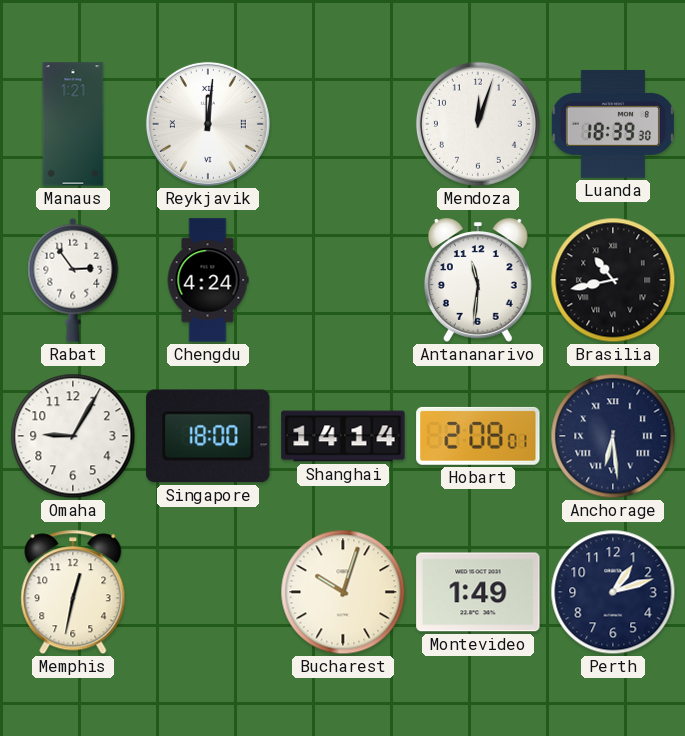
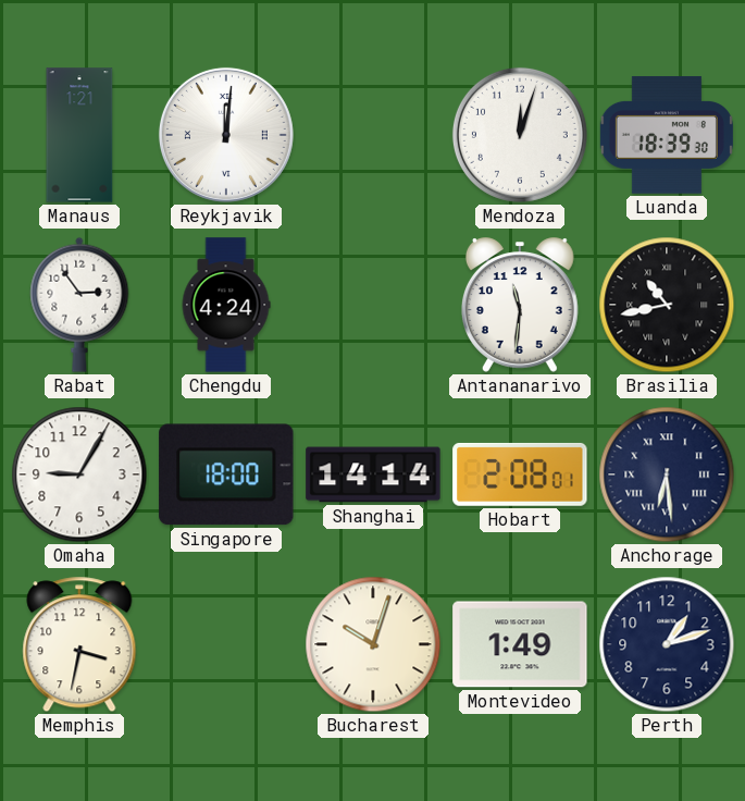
Memphis: 12:32 -> 3:32
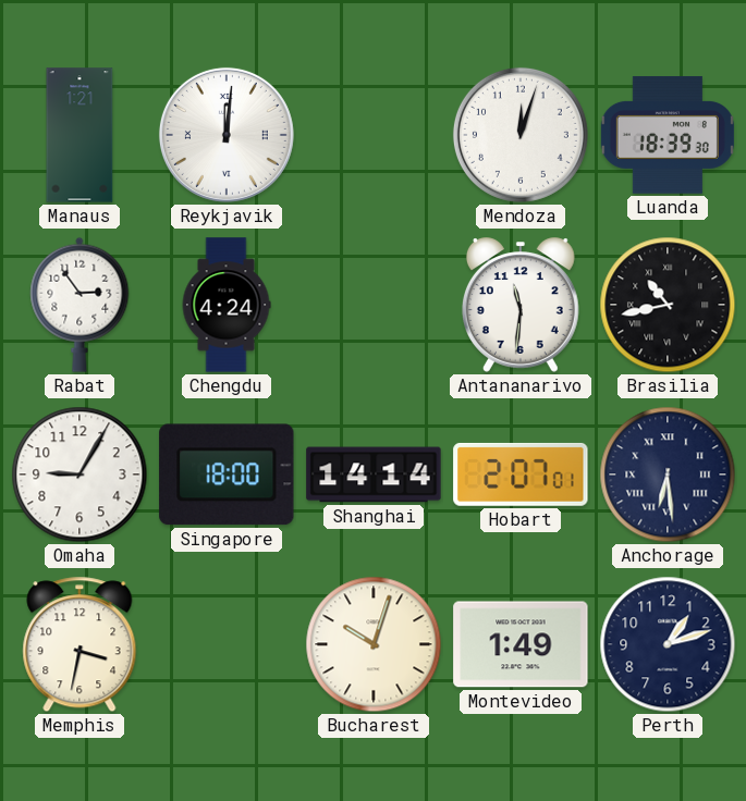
Hobart: 2:08 -> 2:07
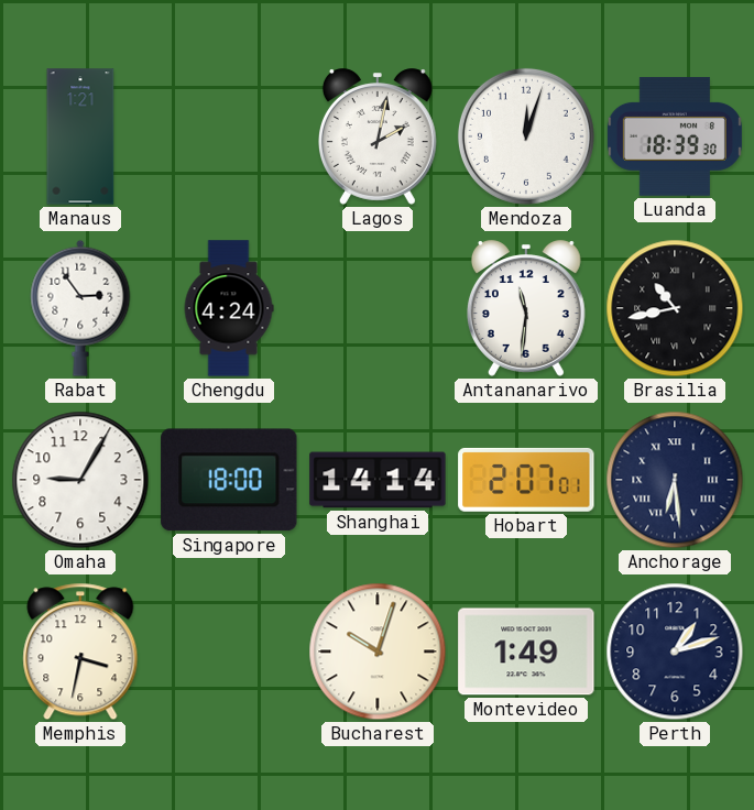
Reykjavik: 12:01 -> none
Lagos: none -> 2:02
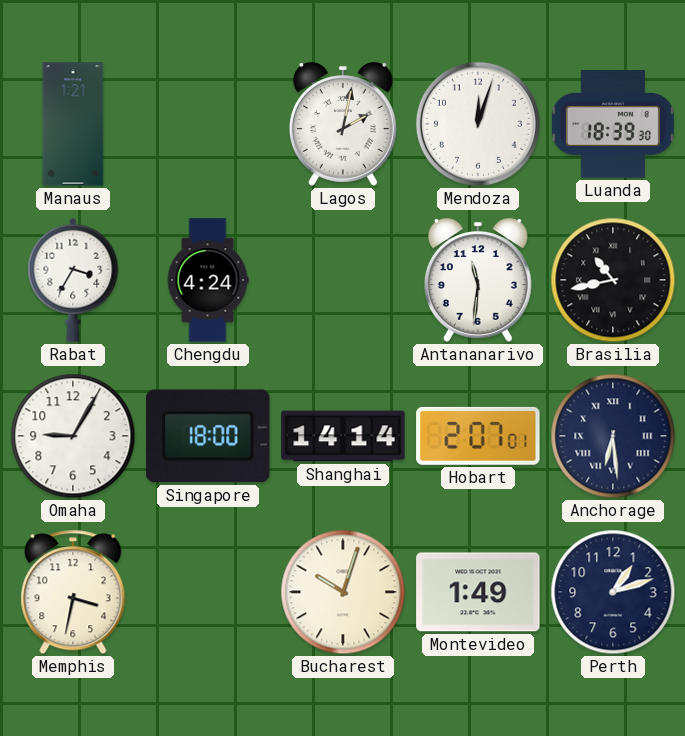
Rabat: 2:54 -> 3:35
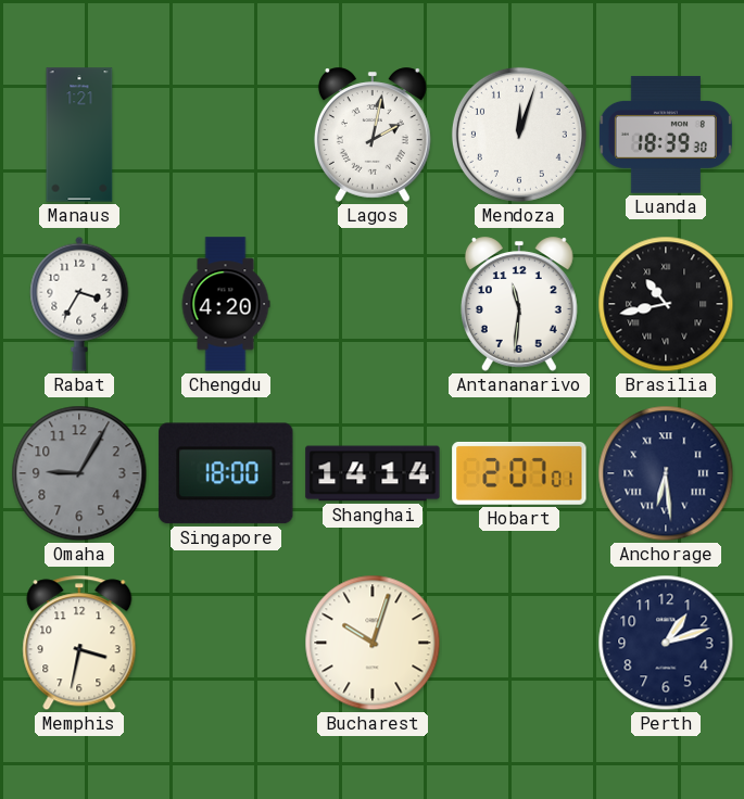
Chengdu: 4:24 -> 4:20
Omaha dial: white -> grey
Montevideo: 1:49 -> none
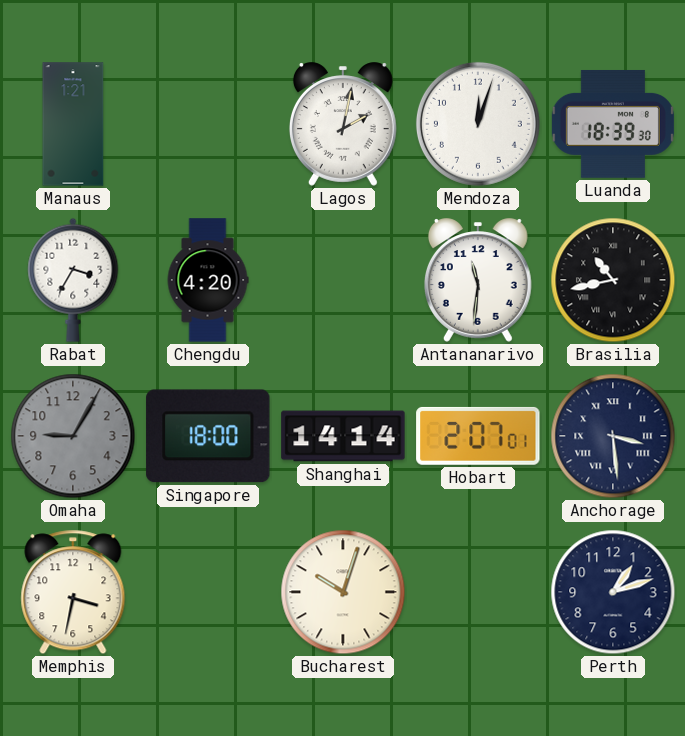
Anchorage: 6:29 -> 3:29
